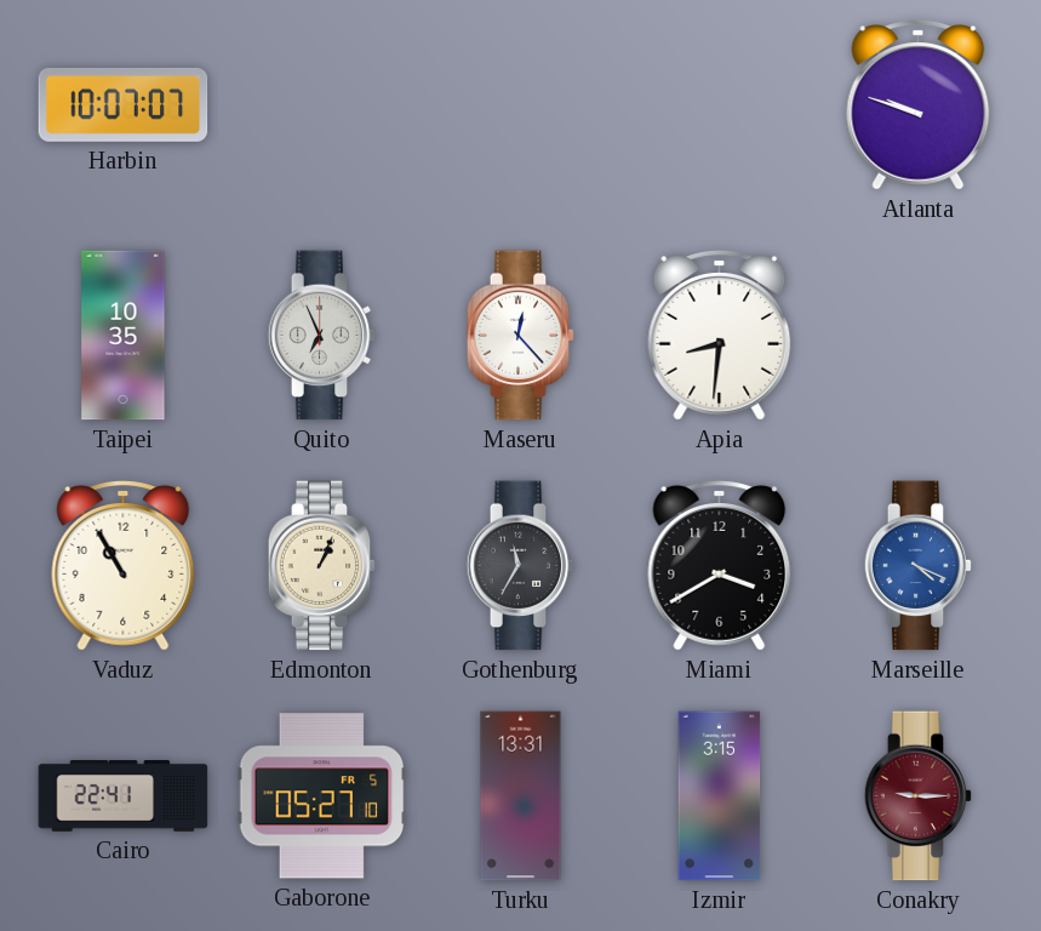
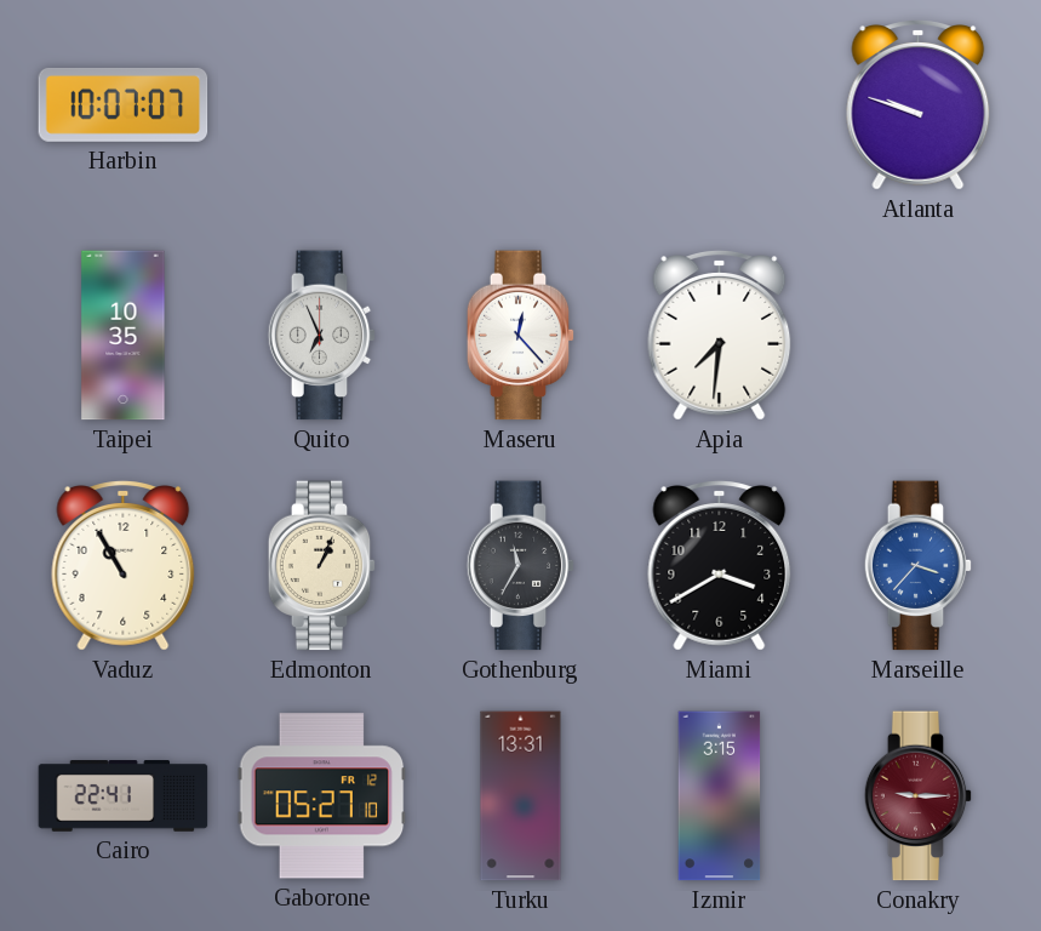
Apia: 8:31 -> 7:31
Marseille: 4:19 -> 3:37
Gaborone date: FR 5 -> FR 12
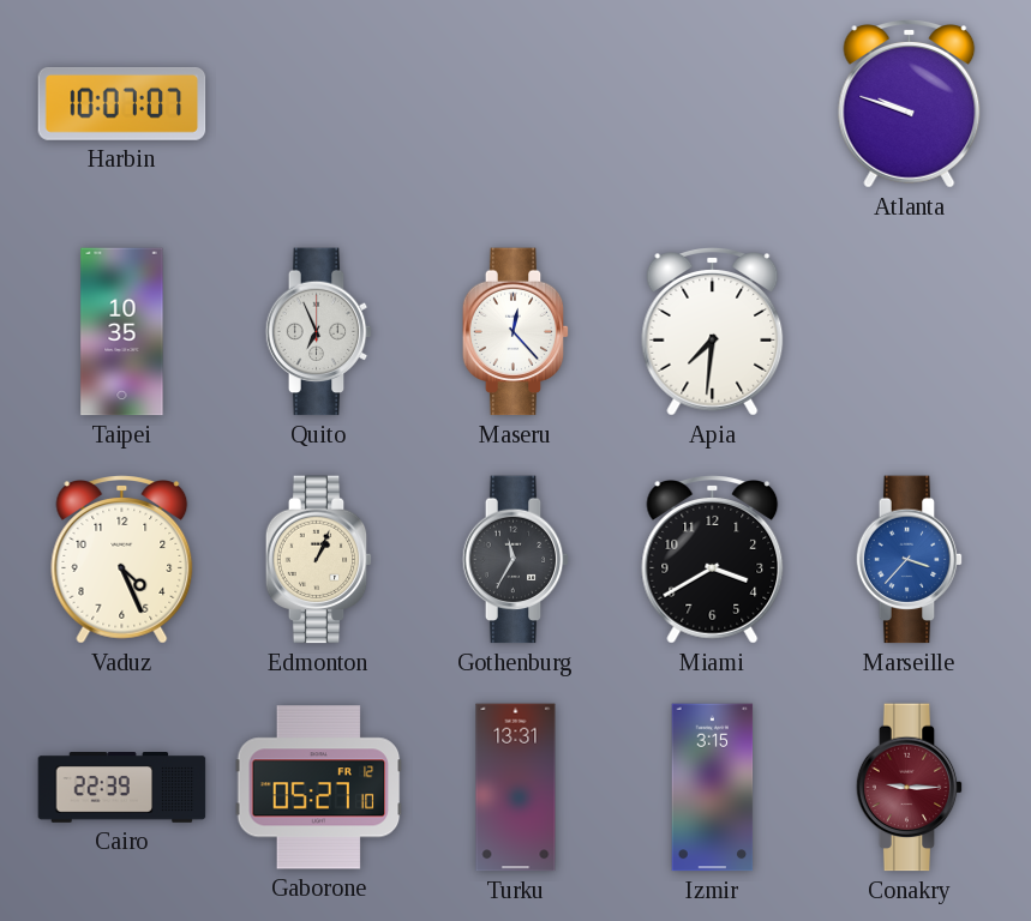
Vaduz: 10:55 -> 4:26
Cairo: 22:41 -> 22:39
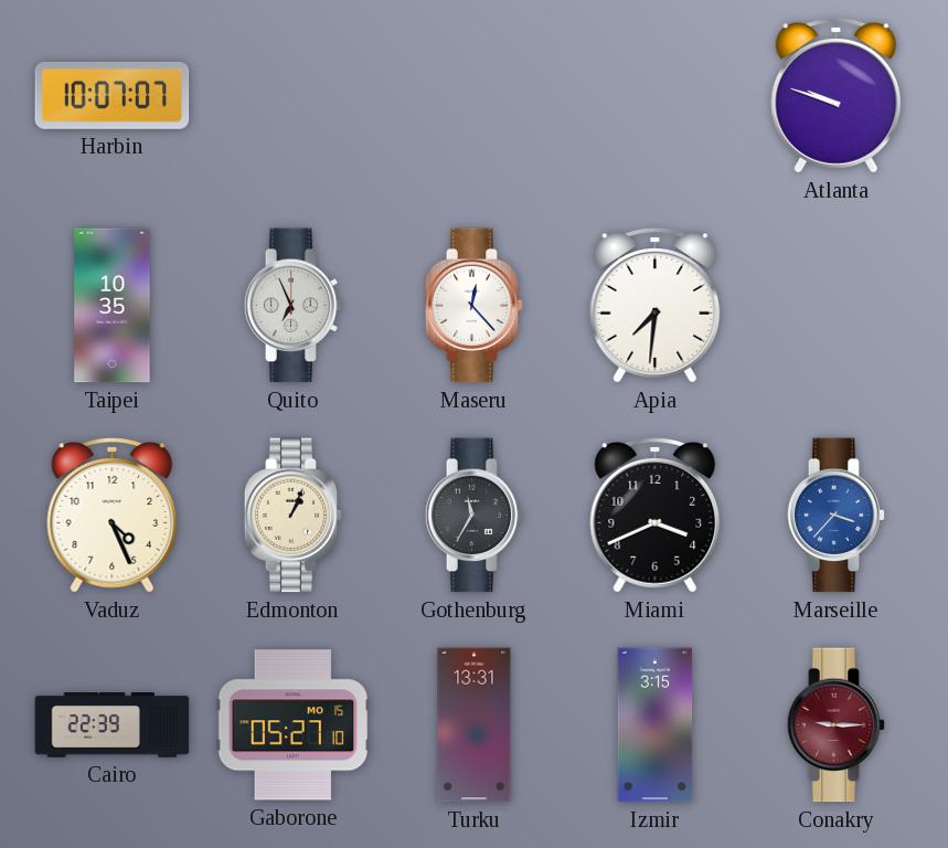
Miami: 3:40 -> 3:41
Gaborone date: FR 12 -> MO 15
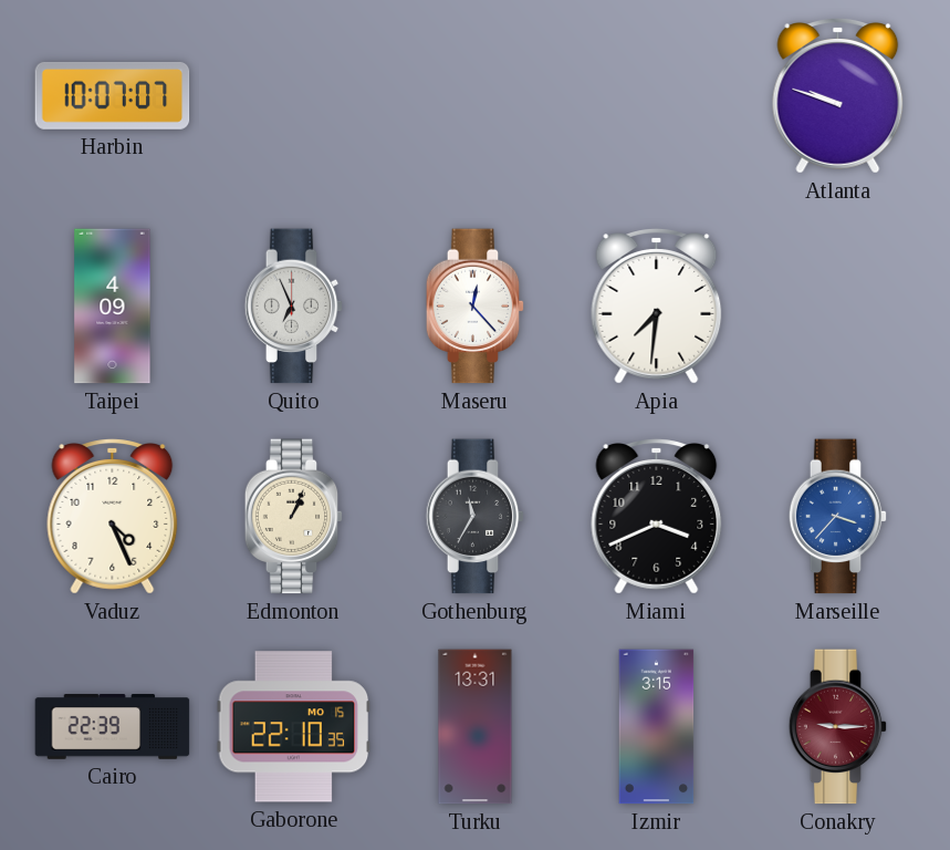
Taipei: 10:35 -> 4:09
Gaborone: 05:27 -> 22:10
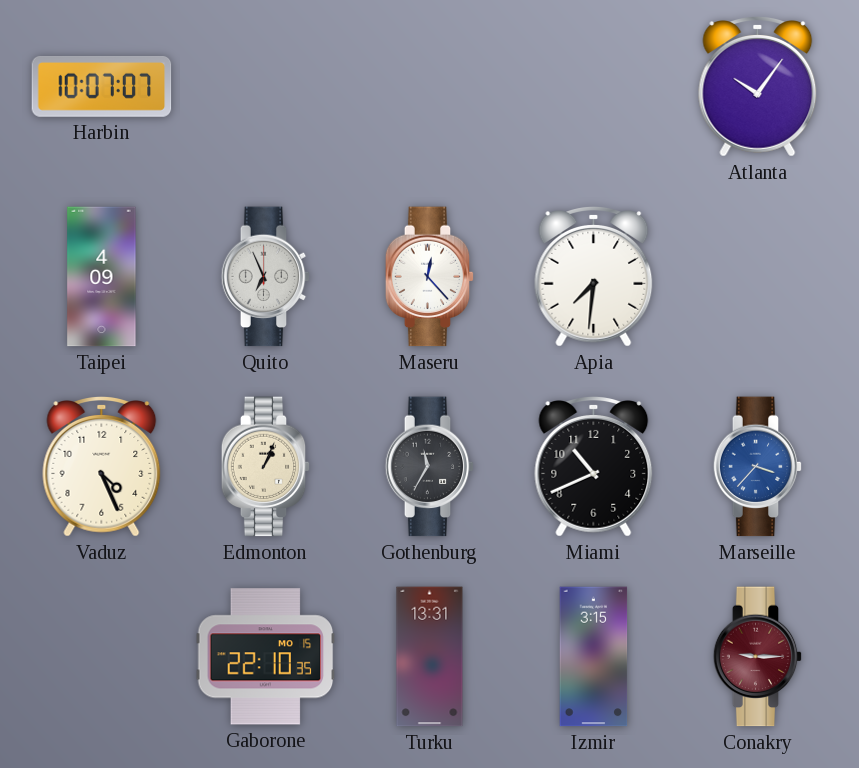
Atlanta: 9:48 -> 10:06
Miami: 3:41 -> 10:41
Cairo: 22:39 -> none
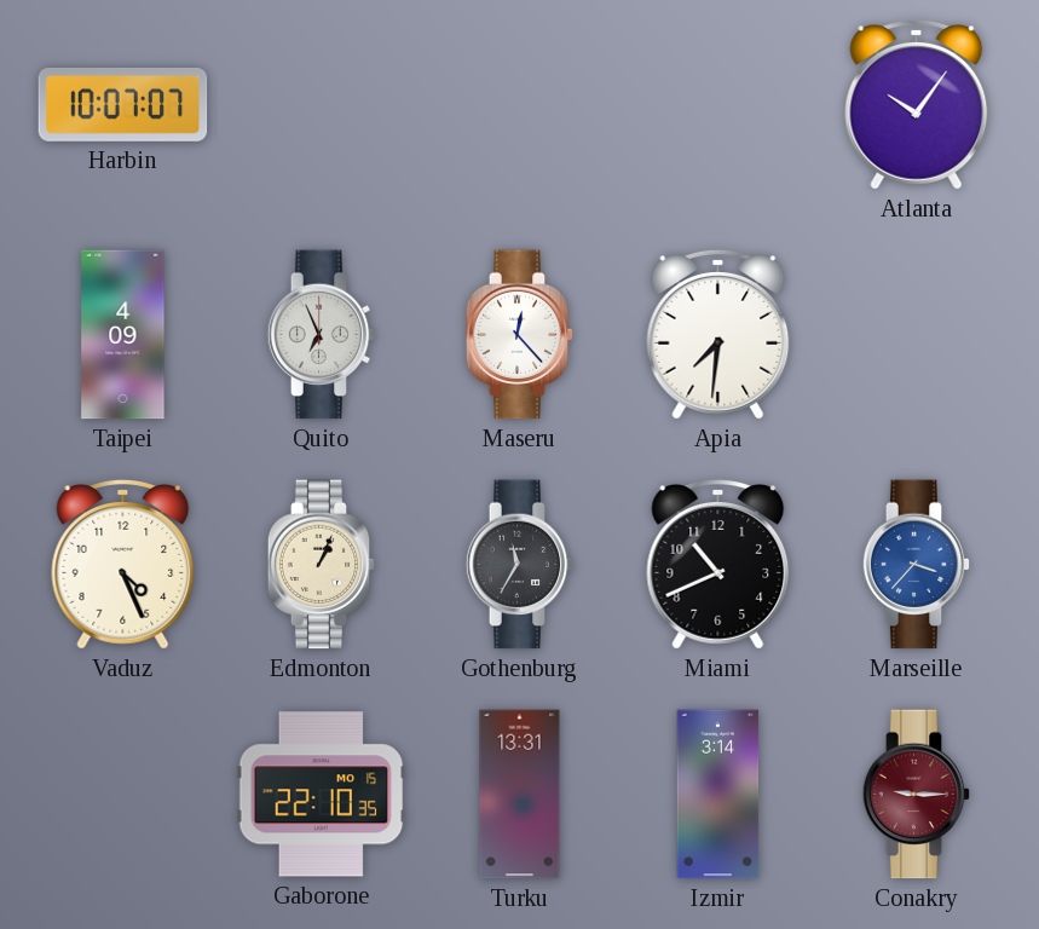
Izmir: 3:15 -> 3:14
